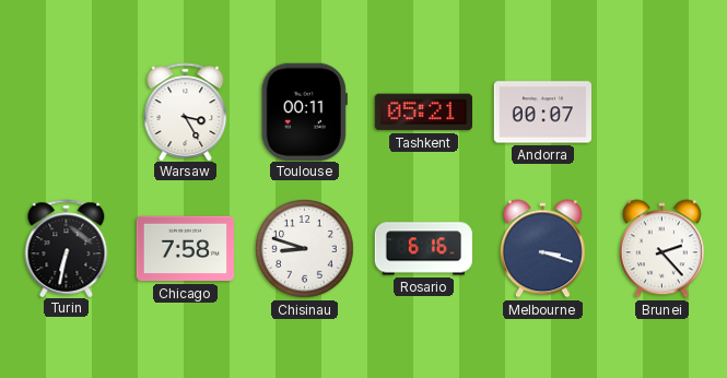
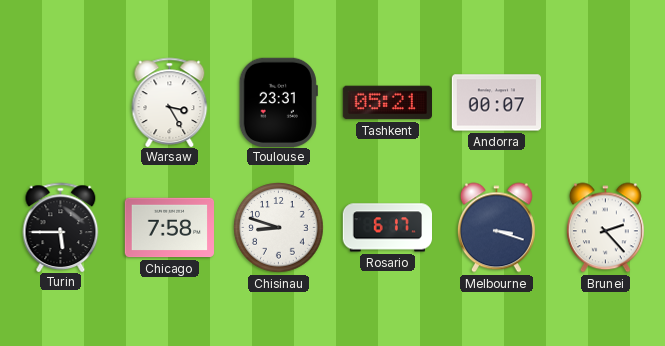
Toulouse: 00:11 -> 23:31
Turin: 6:32 -> 5:45
Rosario: 6:16 -> 6:17
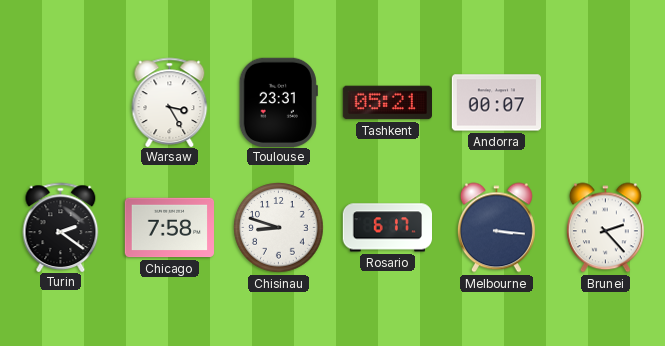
Turin: 5:45 -> 2:21
Melbourne: 3:18 -> 3:16
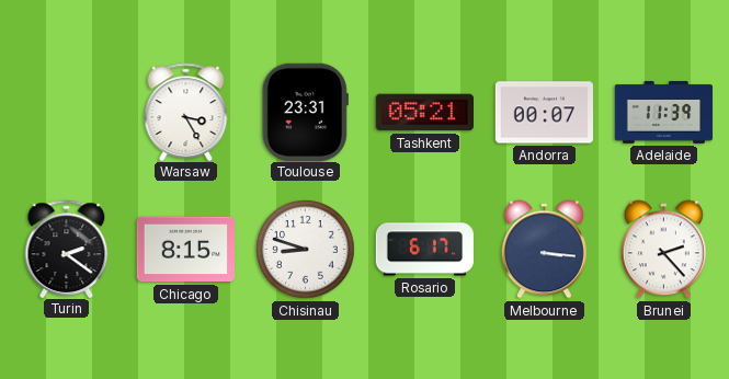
Adelaide: none -> 11:39
Chicago: 7:58 -> 8:15
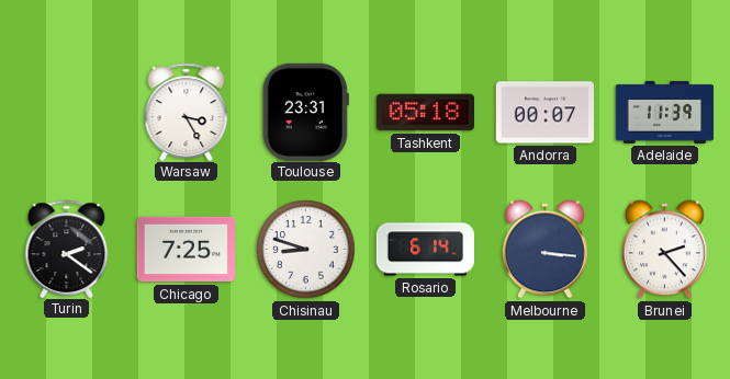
Tashkent: 05:21 -> 05:18
Chicago: 8:15 -> 7:25
Rosario: 6:17 -> 6:14
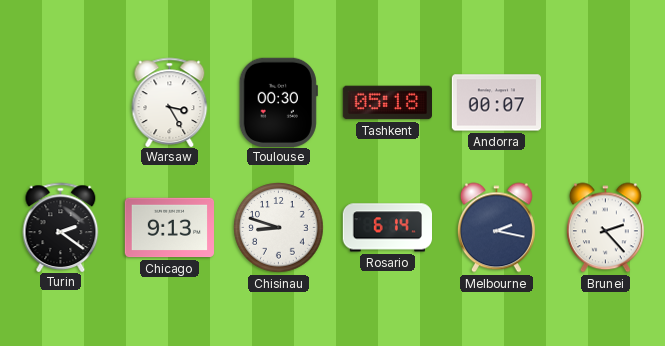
Toulouse: 23:31 -> 00:30
Adelaide: 11:39 -> none
Chicago: 7:25 -> 9:13
Melbourne: 3:16 -> 2:17
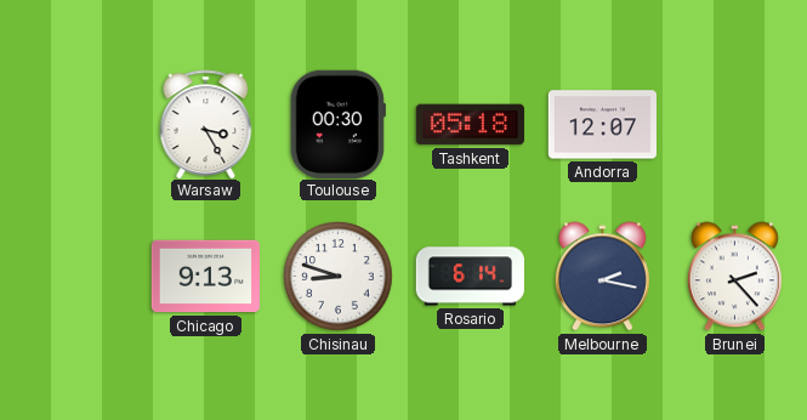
Andorra: 00:07 -> 12:07
Turin: 2:21 -> none
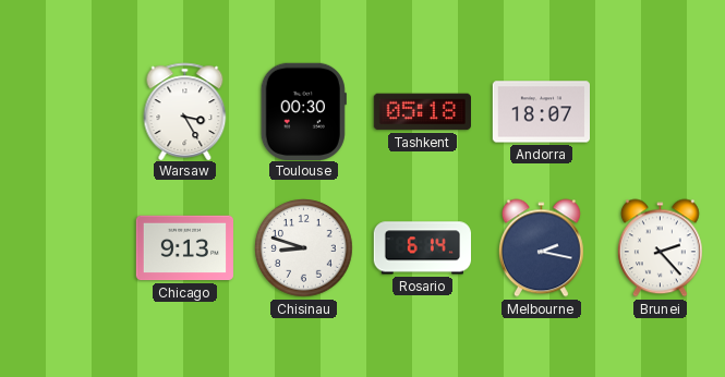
Andorra: 12:07 -> 18:07
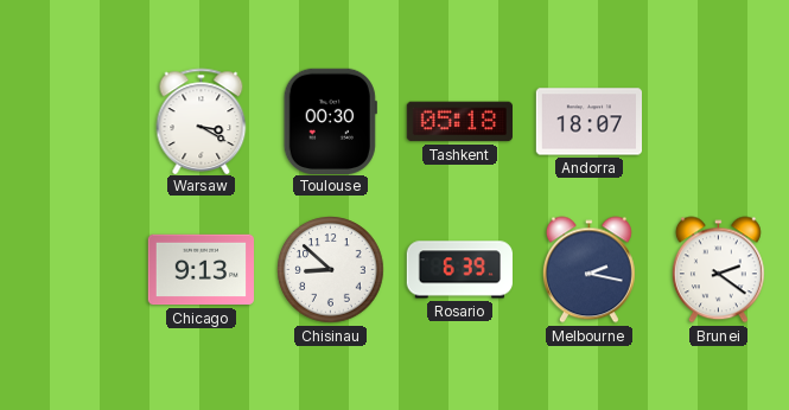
Warsaw: 3:25 -> 3:20
Chisinau: 8:48 -> 8:52
Rosario: 6:14 -> 6:39
Brunei: 2:23 -> 2:21
